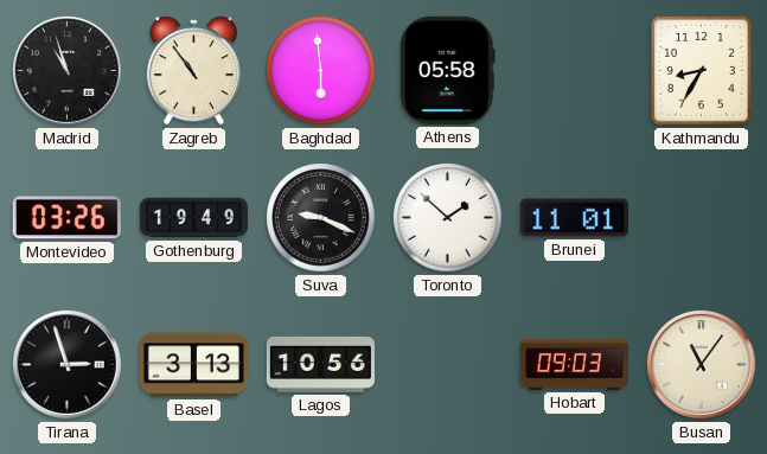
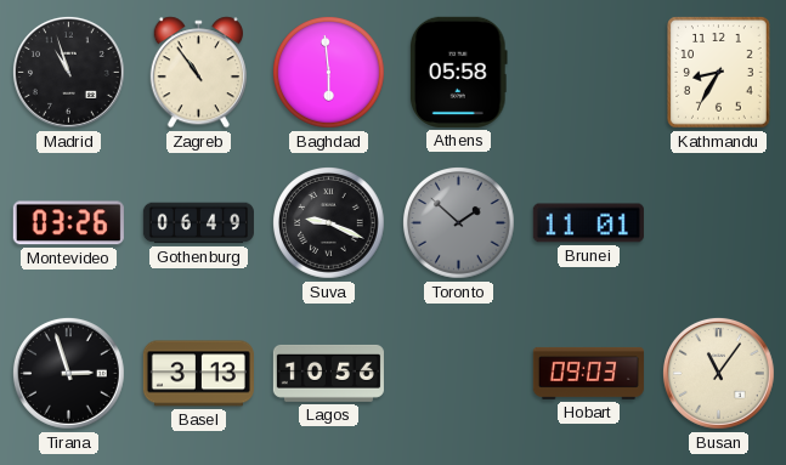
Gothenburg: 19:49 -> 06:49
Toronto dial: white -> grey
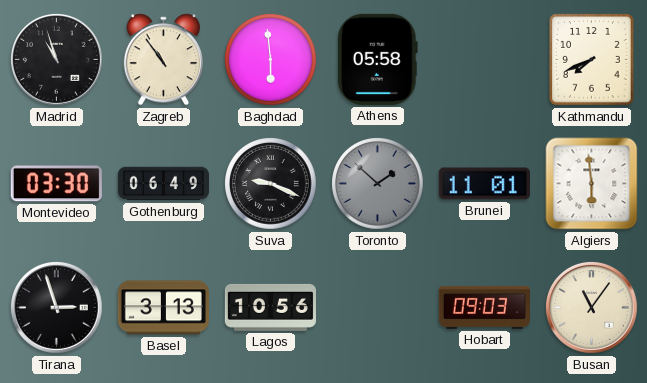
Kathmandu: 8:35 -> 7:41
Montevideo: 03:26 -> 03:30
Algiers: none -> 5:59
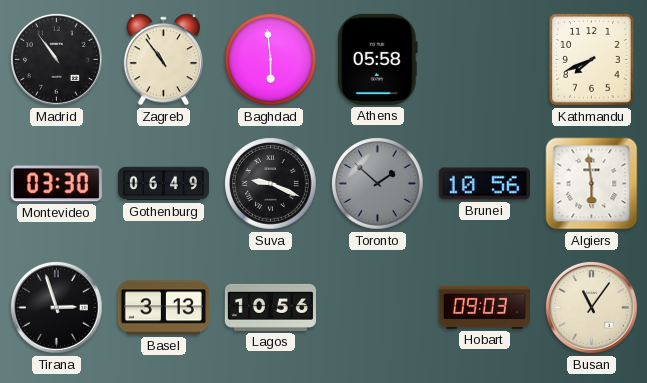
Madrid: 10:57 -> 10:54
Brunei: 11:01 -> 10:56
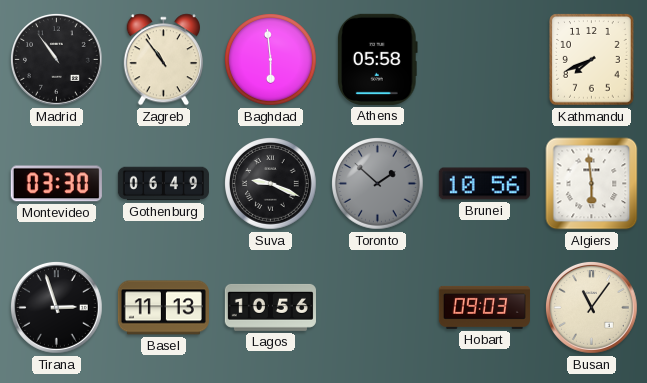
Basel: 3:13 -> 11:13
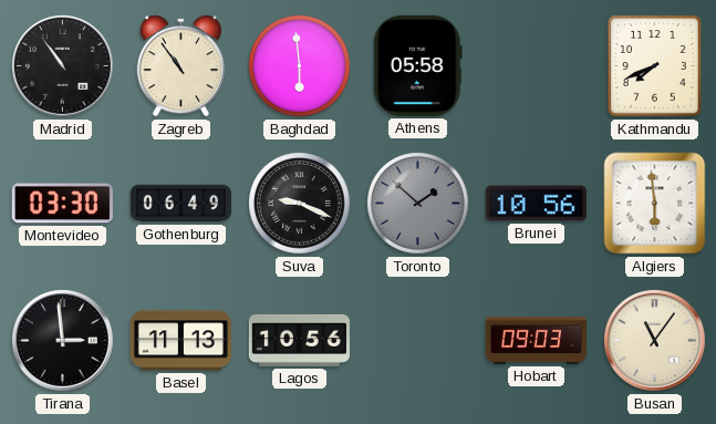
Tirana: 2:57 -> 2:59
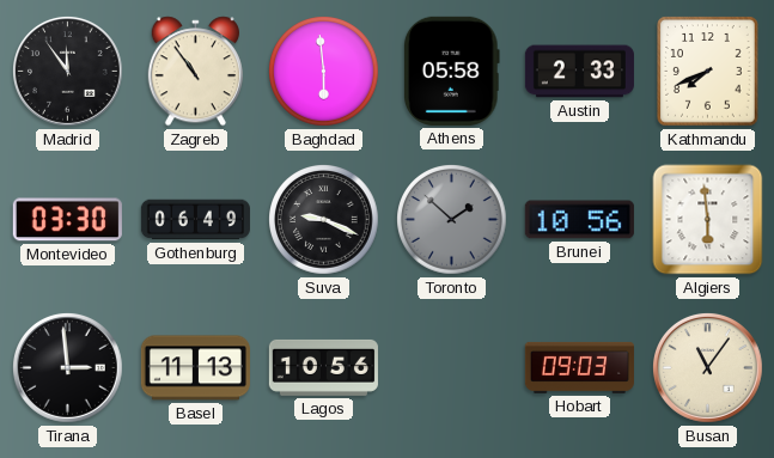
Madrid: 10:54 -> 11:54
Austin: none -> 2:33
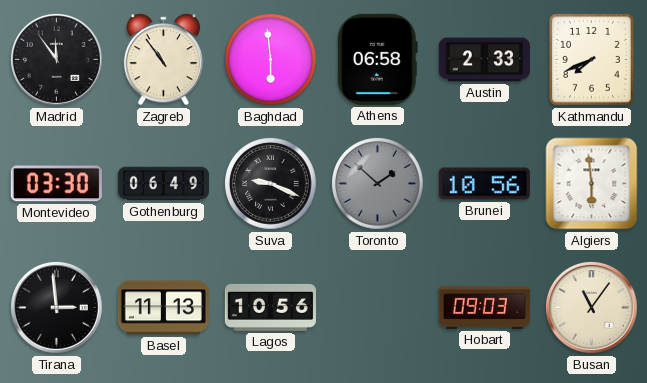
Athens: 05:58 -> 06:58
